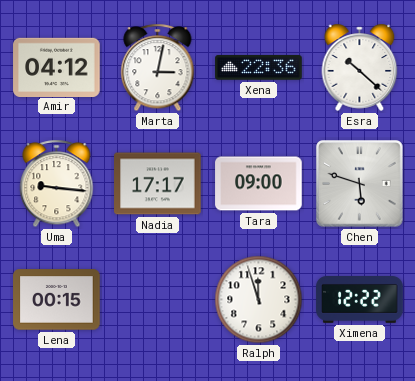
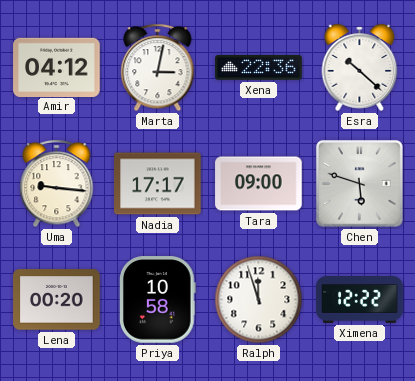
Lena: 00:15 -> 00:20
Priya: none -> 10:58
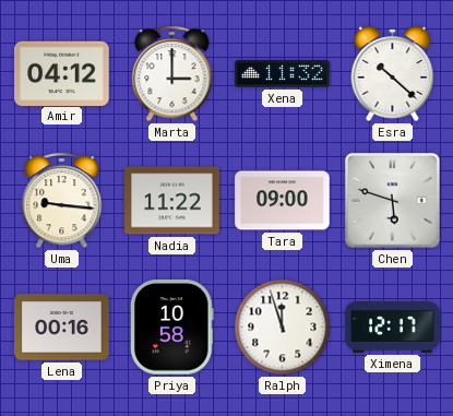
Marta: 3:02 -> 3:00
Xena: 22:36 -> 11:32
Nadia: 17:17 -> 11:22
Lena: 00:20 -> 00:16
Ximena: 12:22 -> 12:17
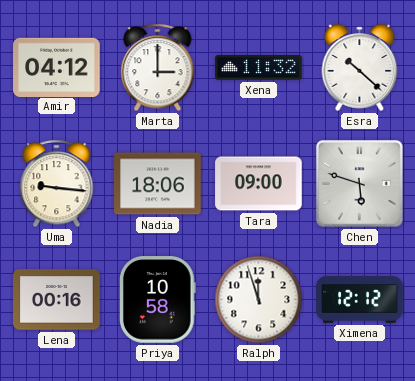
Nadia: 11:22 -> 18:06
Ximena: 12:17 -> 12:12
